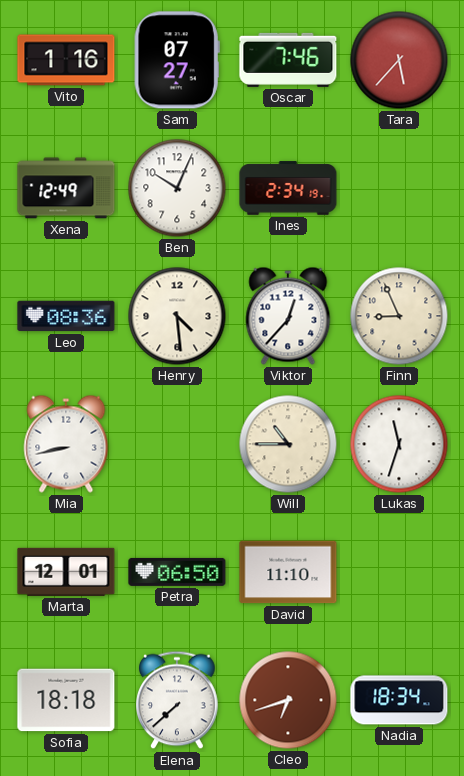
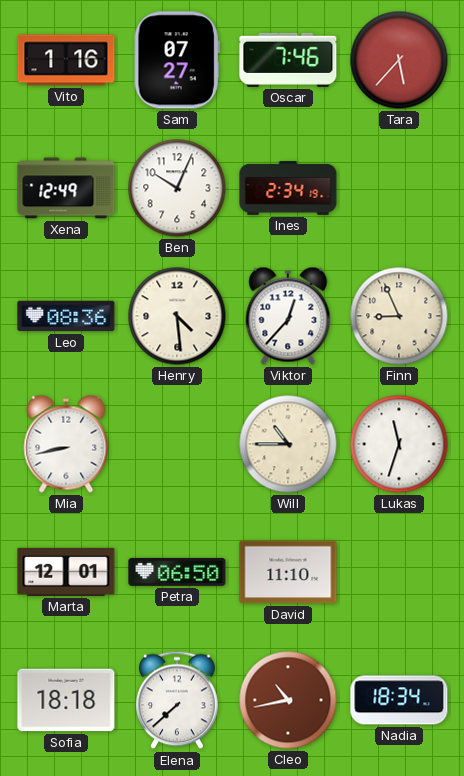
Cleo: 6:42 -> 10:43
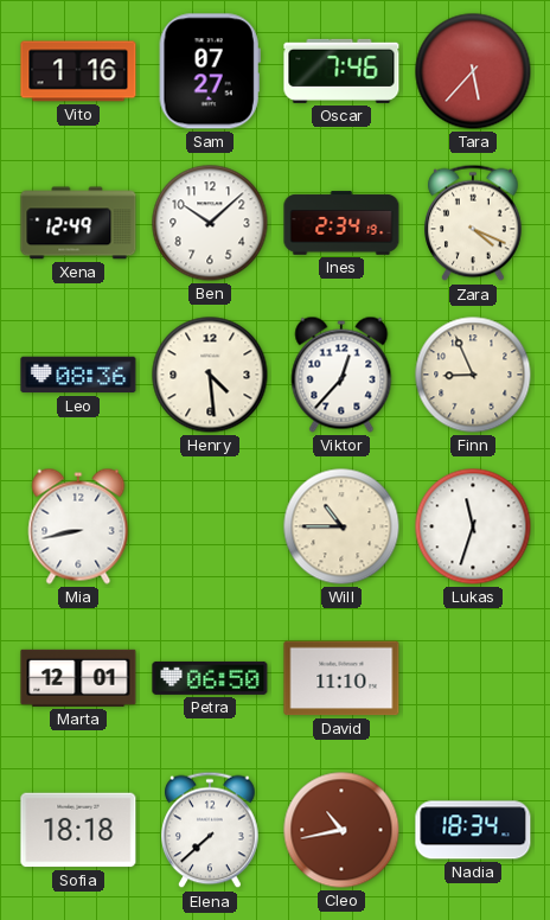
Ben: 10:04 -> 10:08
Zara: none -> 4:19
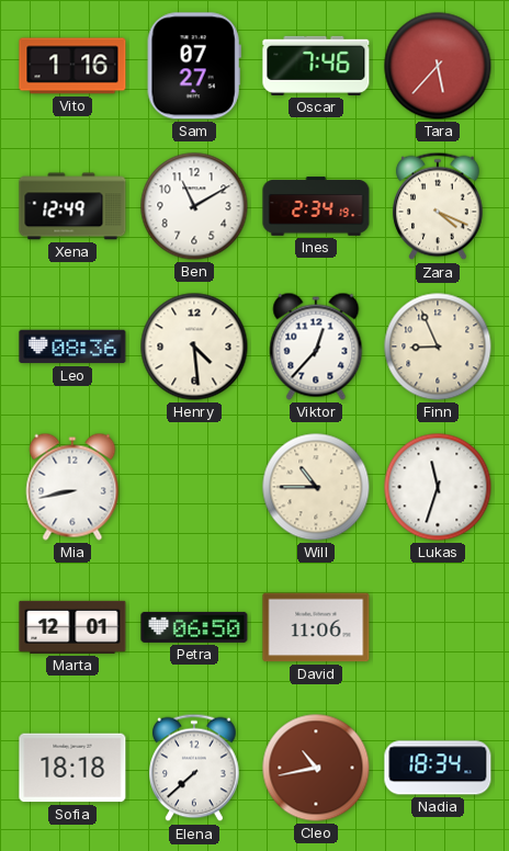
Ben: 10:08 -> 11:10
David: 11:10 -> 11:06
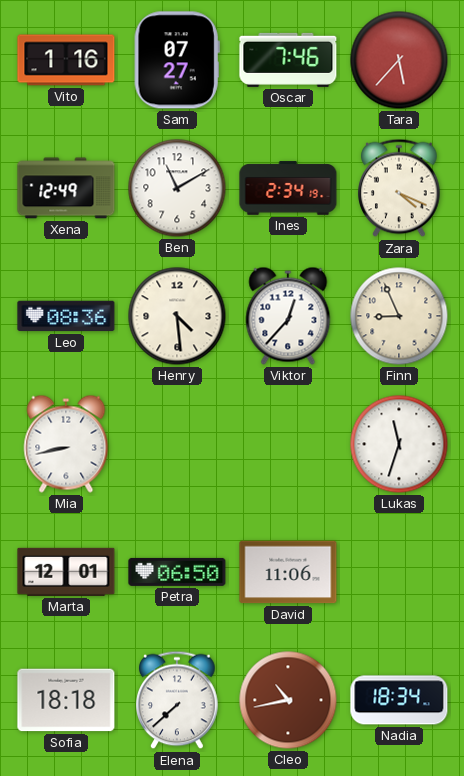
Will: 10:45 -> none
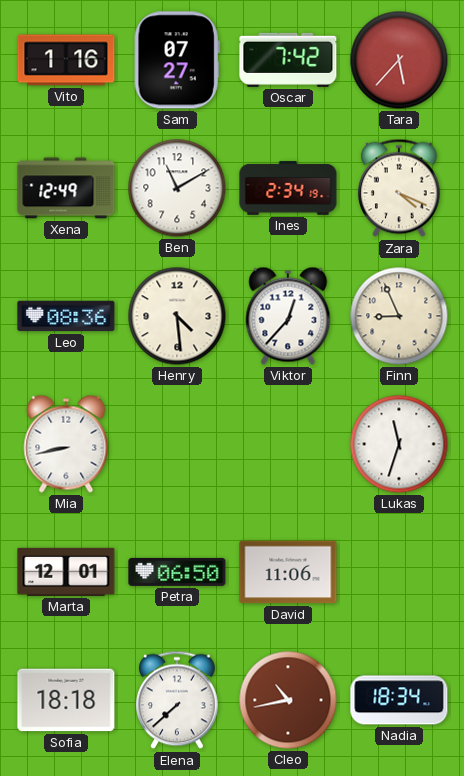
Oscar: 7:46 -> 7:42
